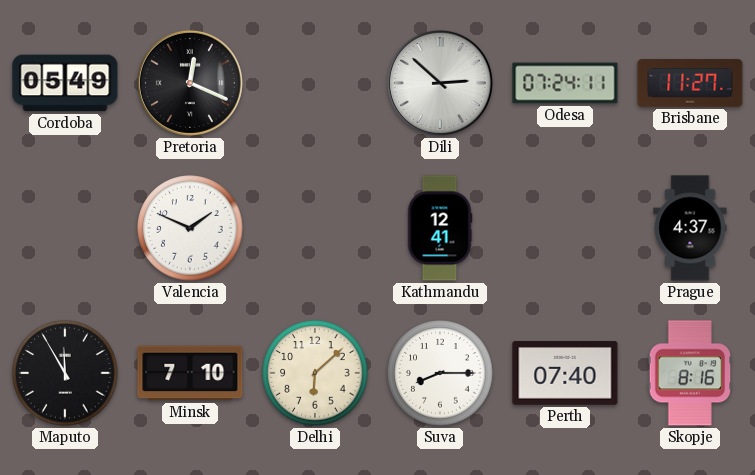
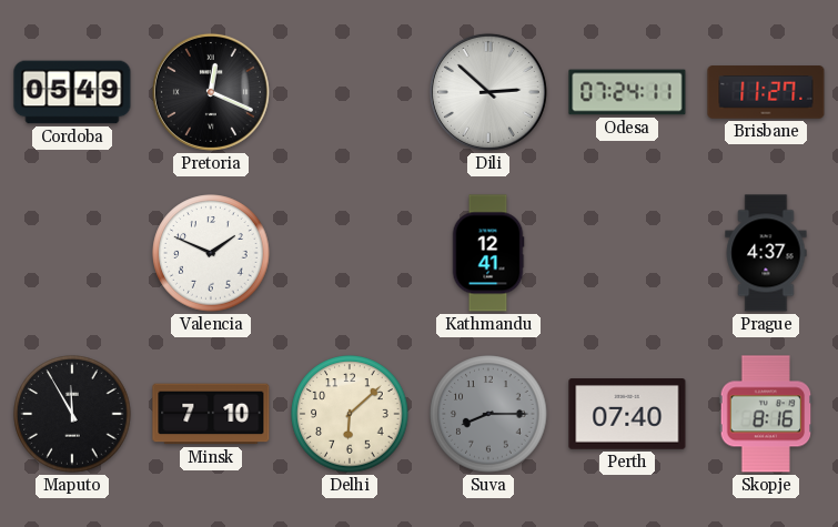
Suva dial: white -> grey
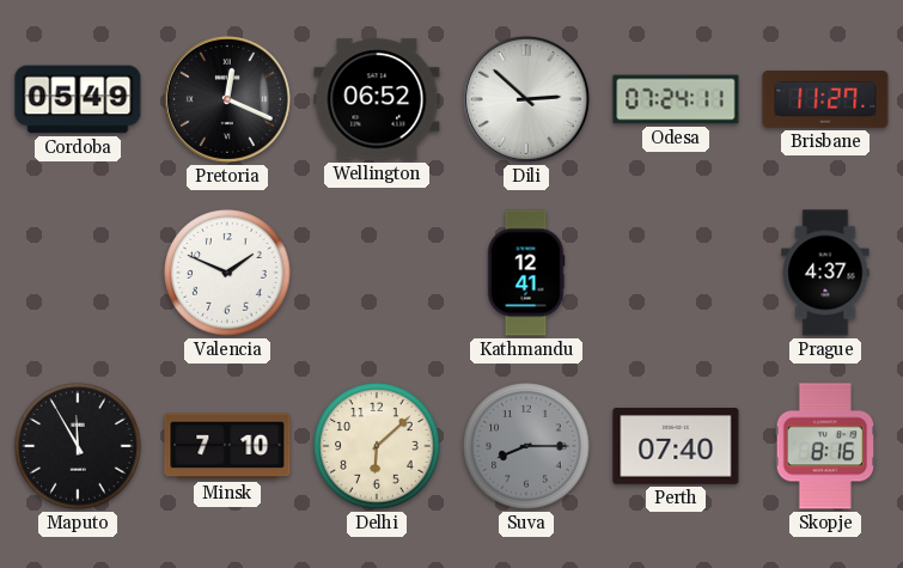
Wellington: none -> 06:52
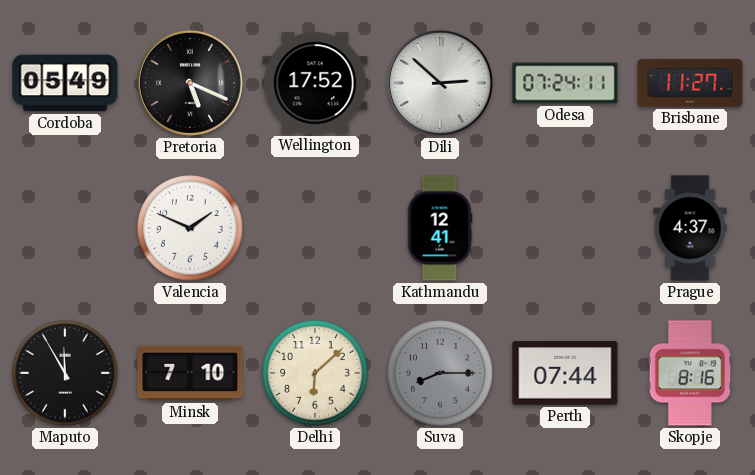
Pretoria: 12:19 -> 5:19
Wellington: 06:52 -> 17:52
Perth: 07:40 -> 07:44
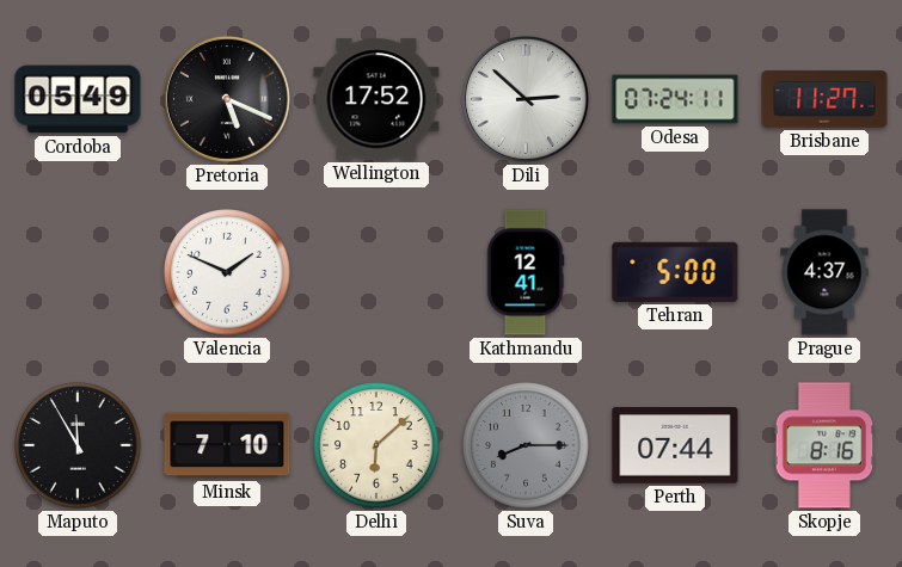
Tehran: none -> 5:00
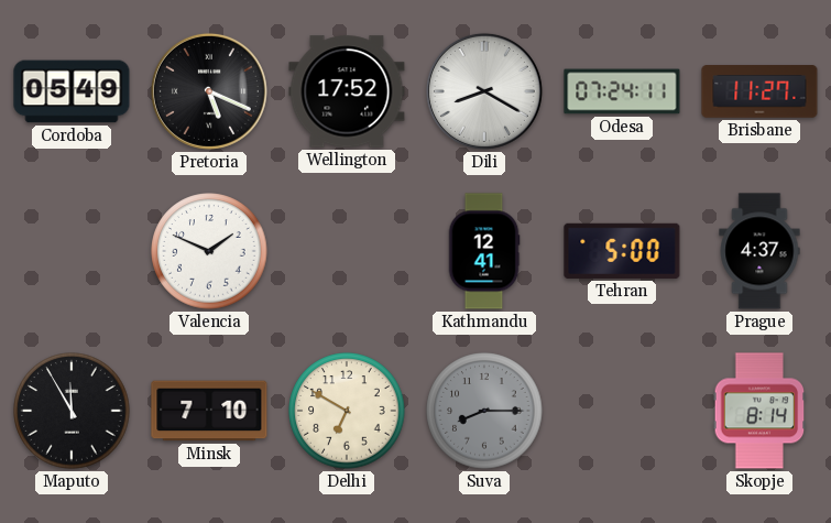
Dili: 2:52 -> 8:20
Delhi: 6:08 -> 6:50
Perth: 07:44 -> none
Skopje: 8:16 -> 8:14
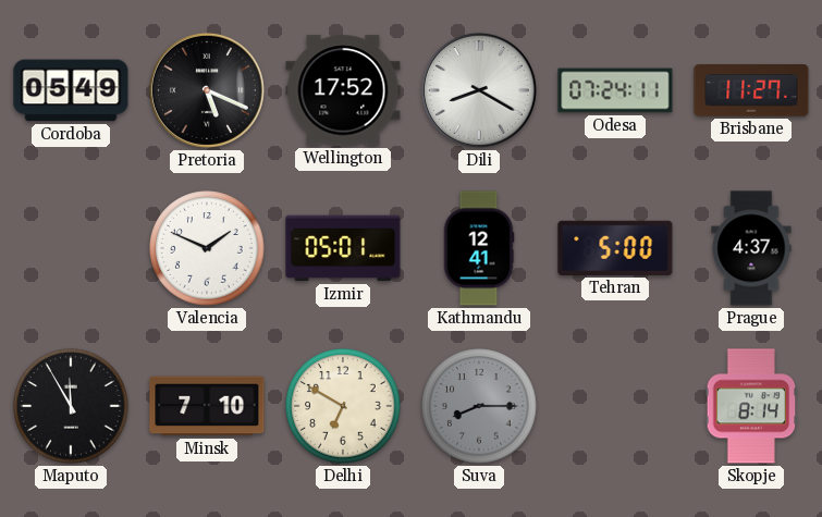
Izmir: none -> 05:01
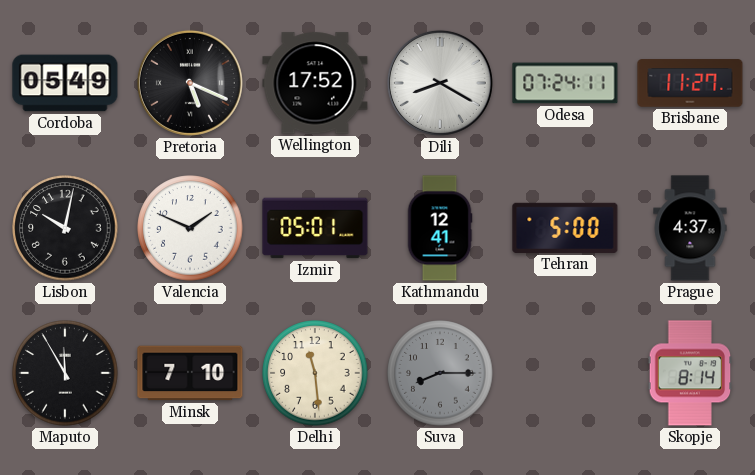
Lisbon: none -> 10:02
Delhi: 6:50 -> 11:29
